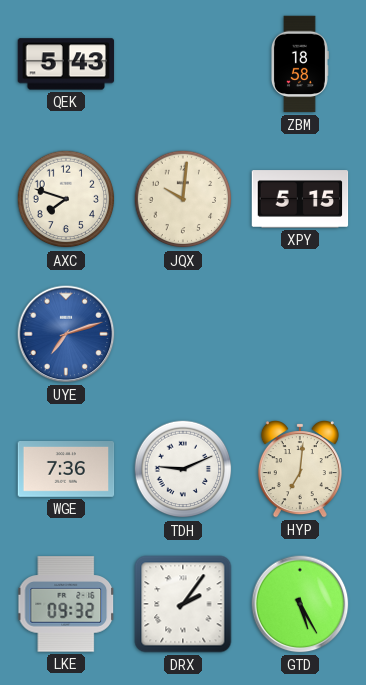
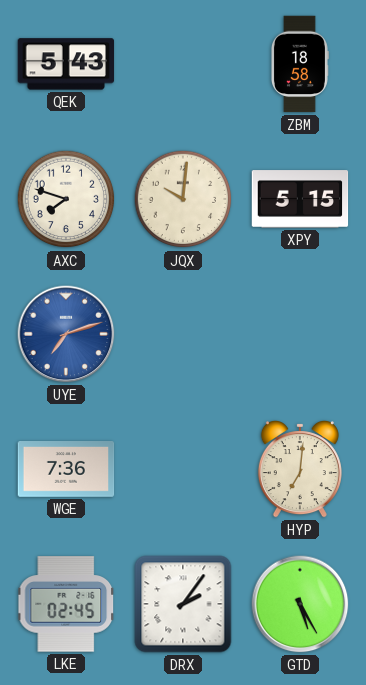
TDH: 9:11 -> none
LKE: 09:32 -> 02:45
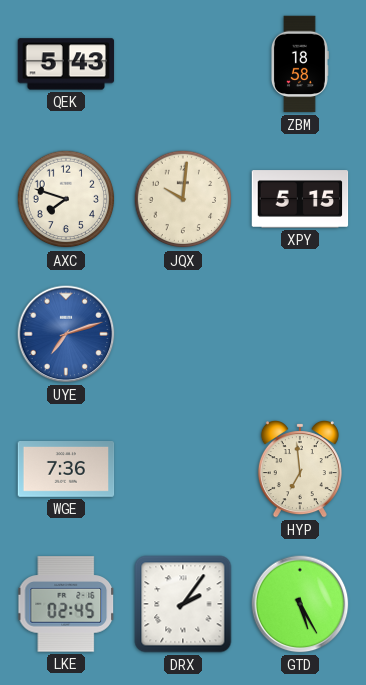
HYP: 7:01 -> 6:59
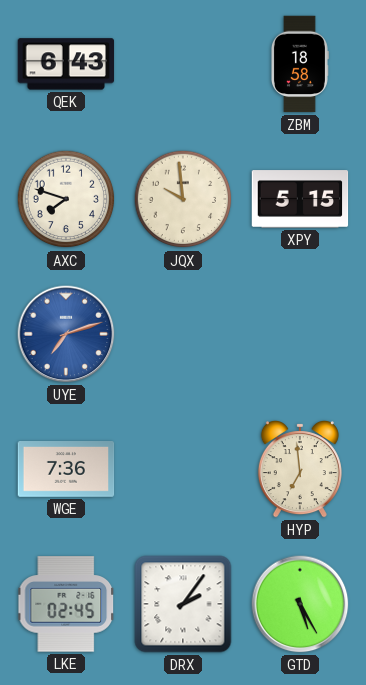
QEK: 5:43 -> 6:43
JQX: 10:01 -> 9:59
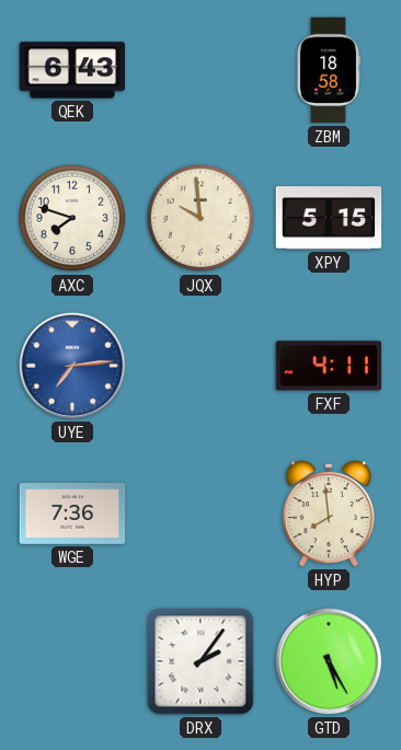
UYE: 7:12 -> 7:14
FXF: none -> 4:11
HYP: 6:59 -> 7:59
LKE: 02:45 -> none
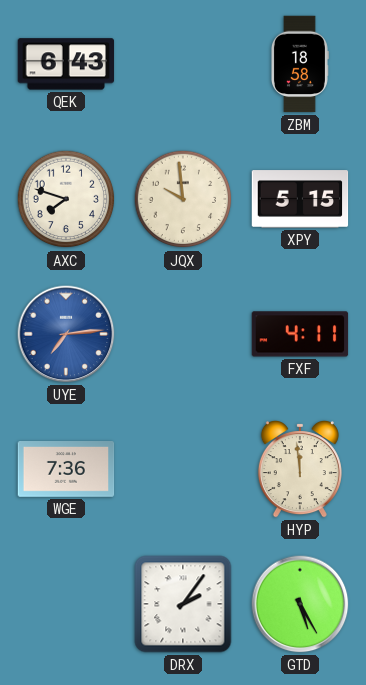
HYP: 7:59 -> 11:59
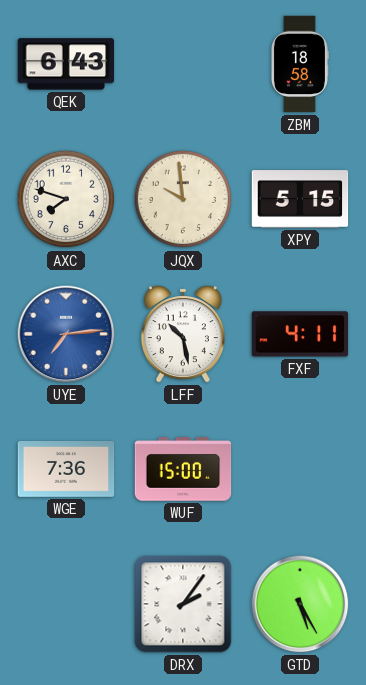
LFF: none -> 10:28
WUF: none -> 15:00
HYP: 11:59 -> none
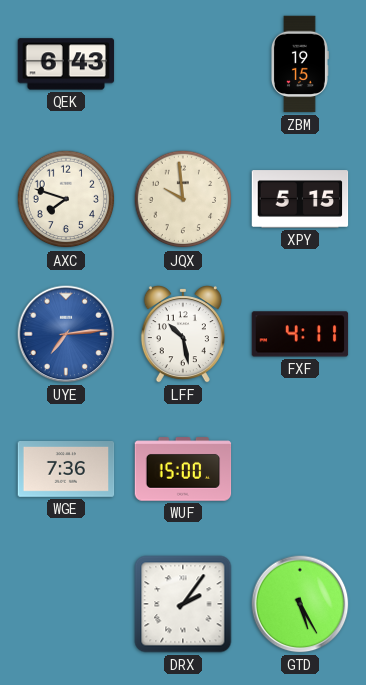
ZBM: 18:58 -> 19:15
